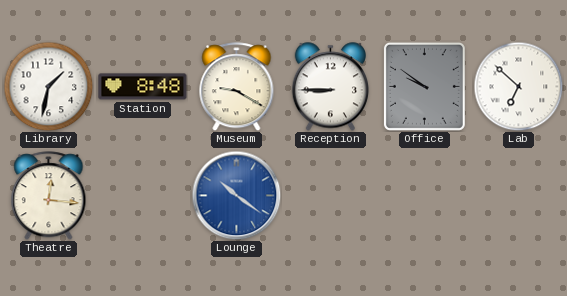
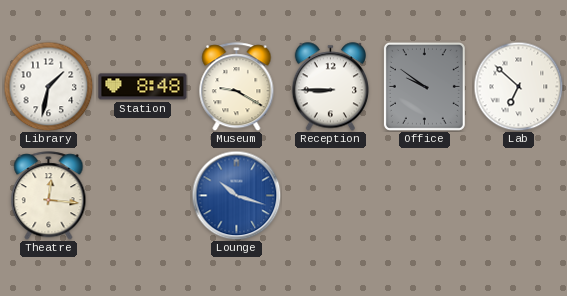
Lounge: 10:21 -> 10:18
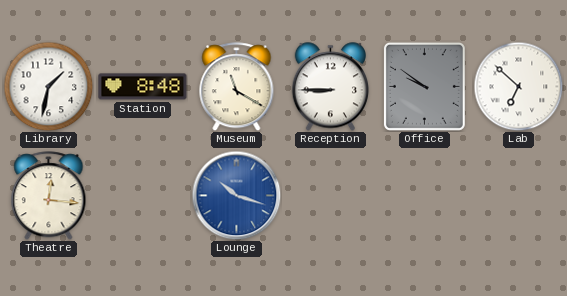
Museum: 9:20 -> 11:20
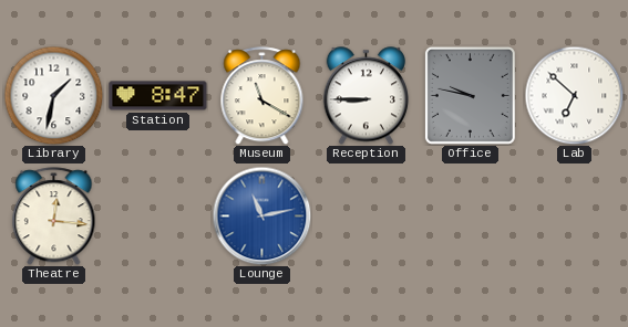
Station: 8:48 -> 8:47
Office: 9:51 -> 9:47
Lounge: 10:18 -> 11:13
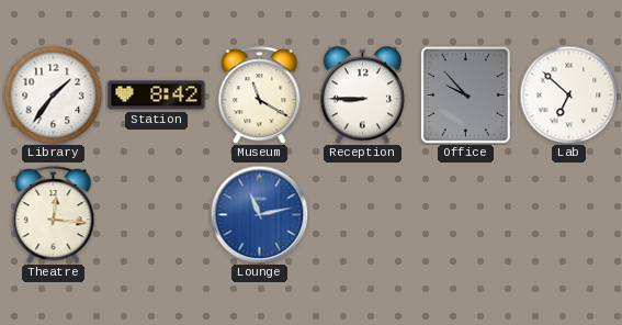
Library: 1:32 -> 1:36
Station: 8:47 -> 8:42
Office: 9:47 -> 9:53
